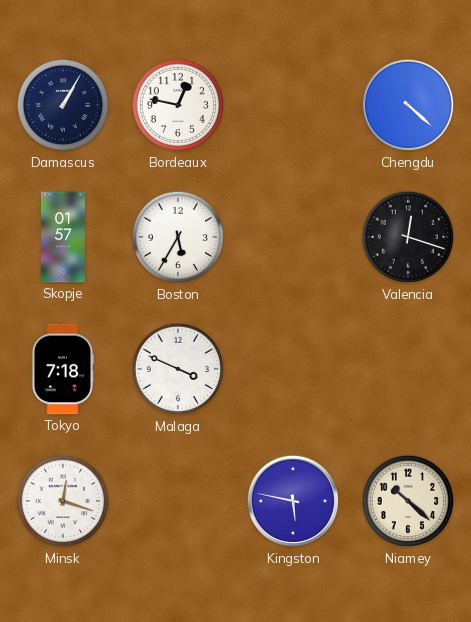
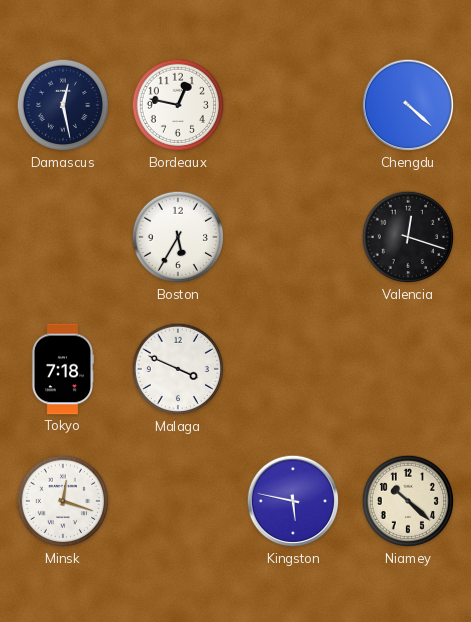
Damascus: 1:05 -> 12:28
Skopje: 01:57 -> none
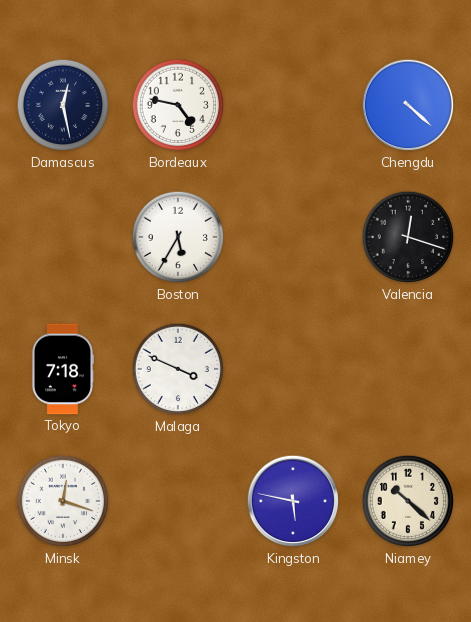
Bordeaux: 12:47 -> 4:47
